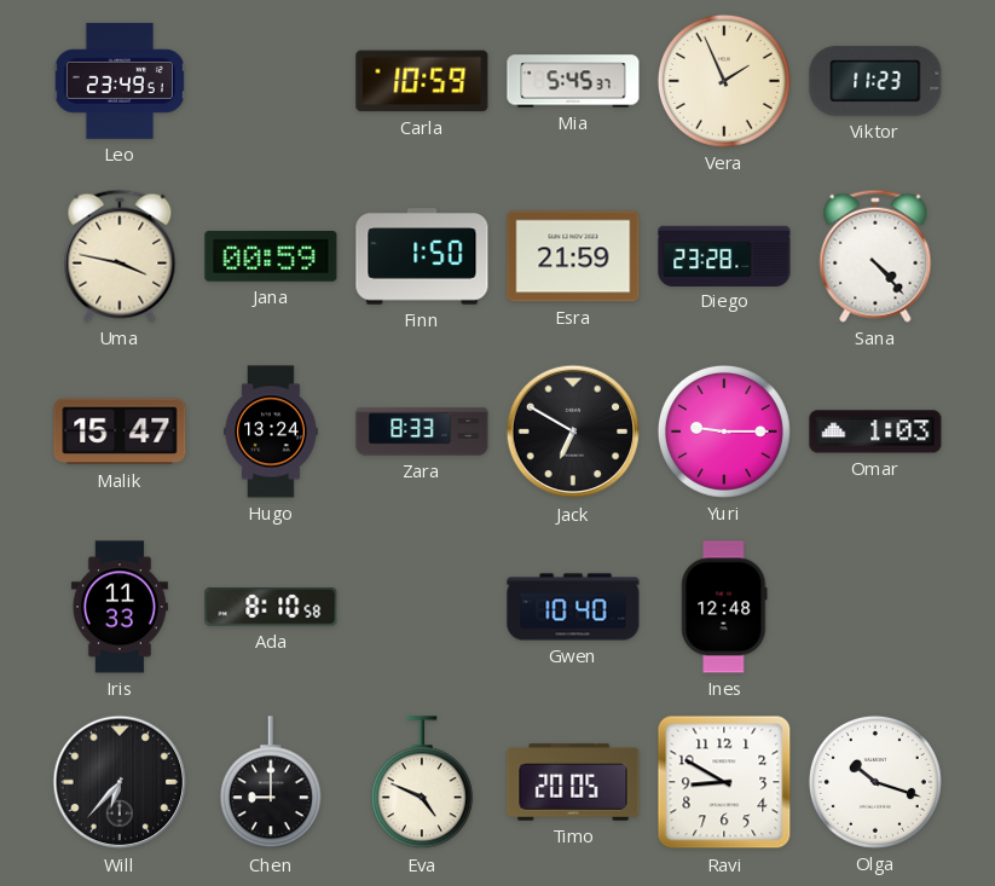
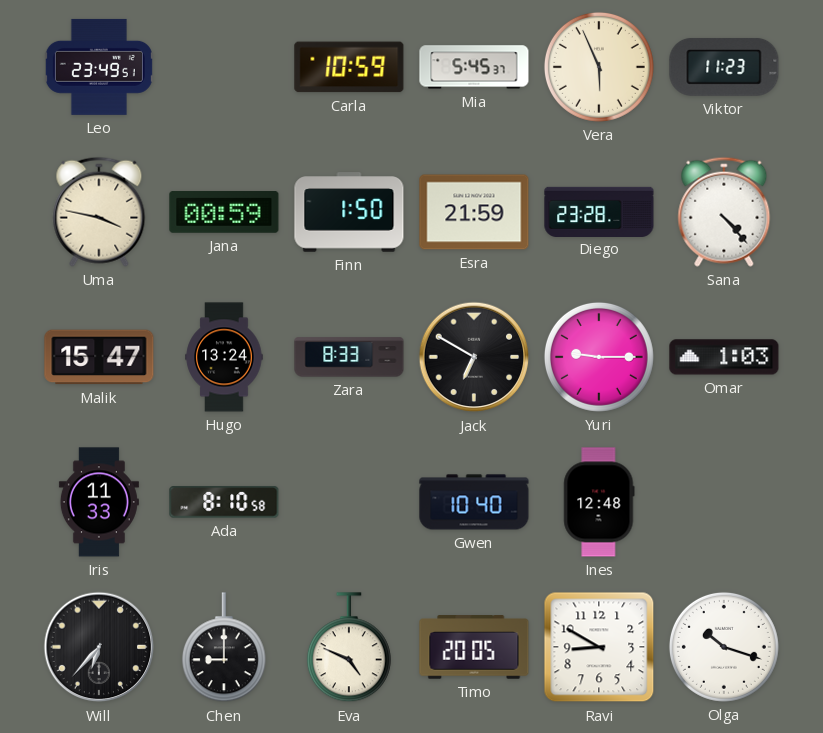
Vera: 1:56 -> 5:56
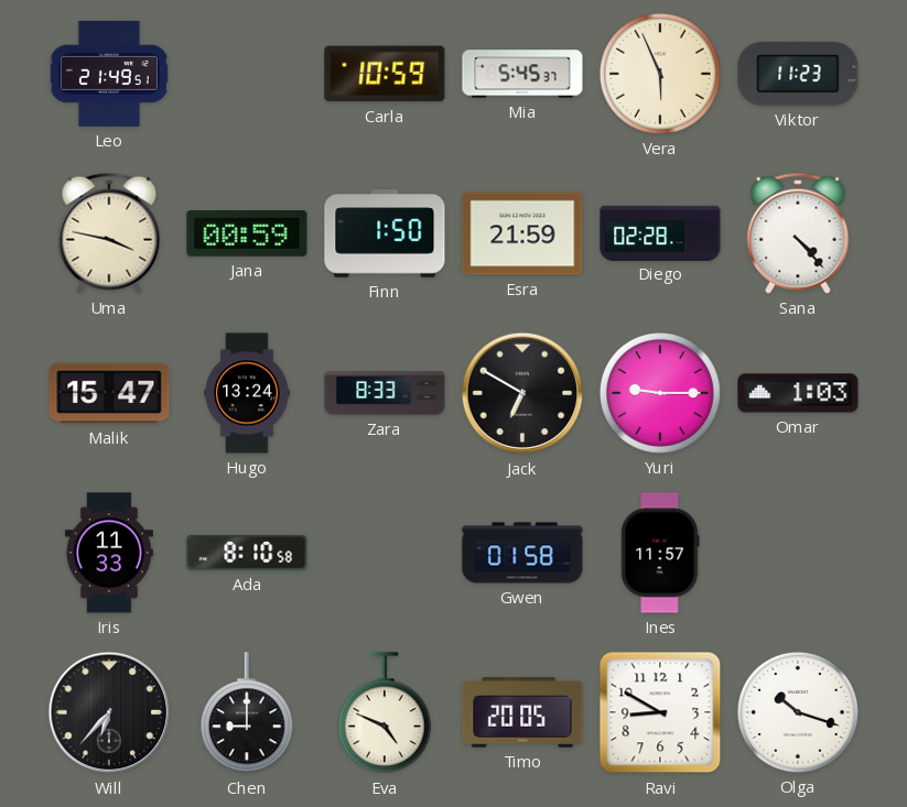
Leo: 23:49 -> 21:49
Diego: 23:28 -> 02:28
Gwen: 10:40 -> 01:58
Ines: 12:48 -> 11:57
